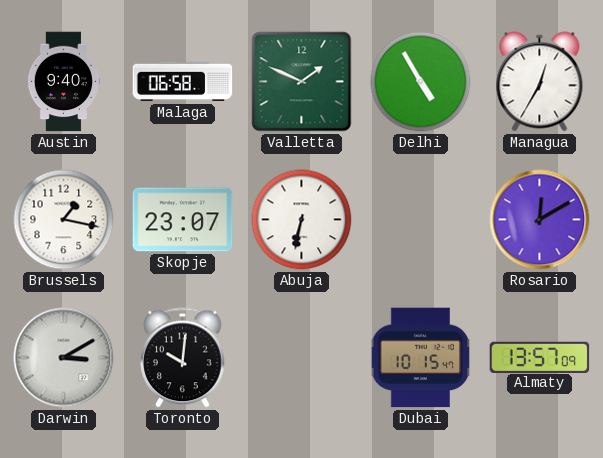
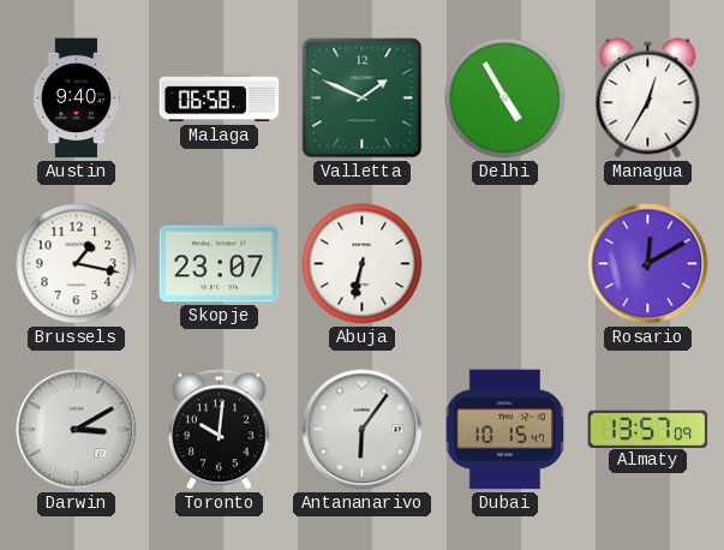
Antananarivo: none -> 6:06
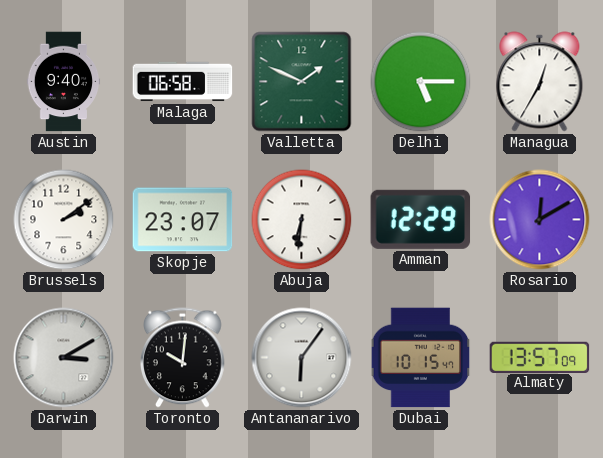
Delhi: 4:55 -> 5:15
Brussels: 1:17 -> 2:09
Abuja: 6:32 -> 6:31
Amman: none -> 12:29
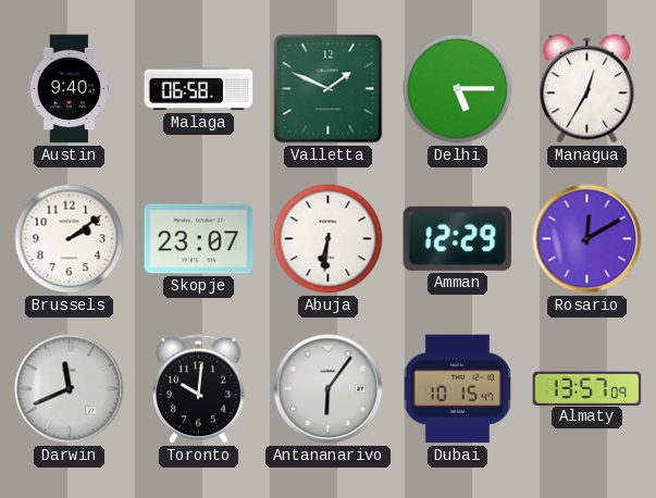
Darwin: 3:10 -> 11:41
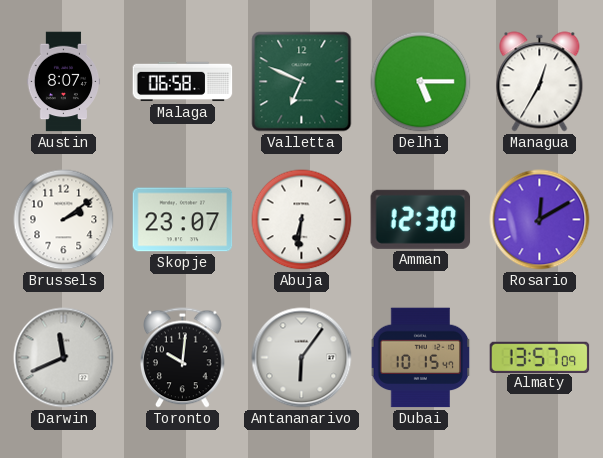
Austin: 9:40 -> 8:07
Valletta: 1:49 -> 6:49
Amman: 12:29 -> 12:30
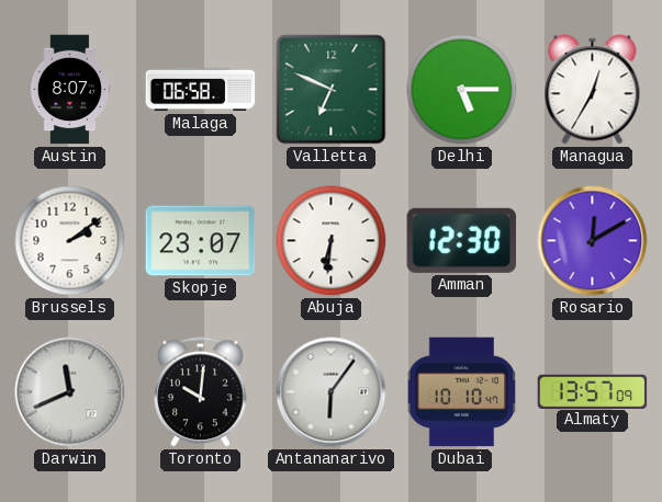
Dubai: 10:15 -> 10:10
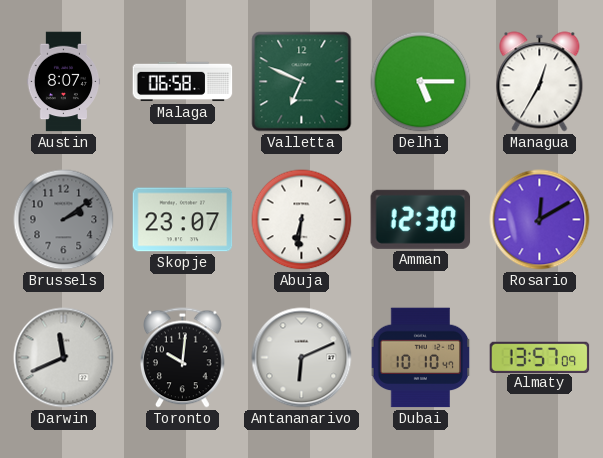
Brussels dial: white -> grey
Antananarivo: 6:06 -> 6:11
